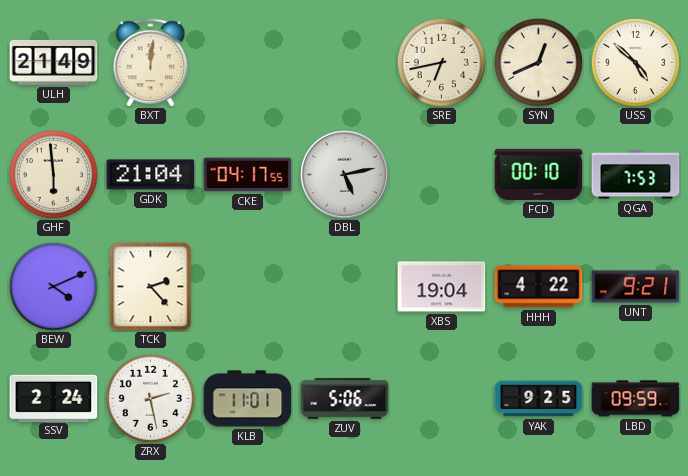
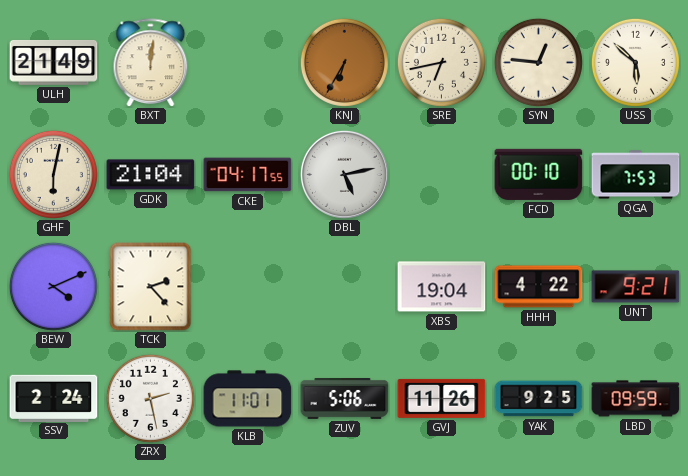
KNJ: none -> 6:35
SYN: 12:41 -> 12:46
USS: 4:52 -> 5:52
GHF: 5:59 -> 6:02
GVJ: none -> 11:26
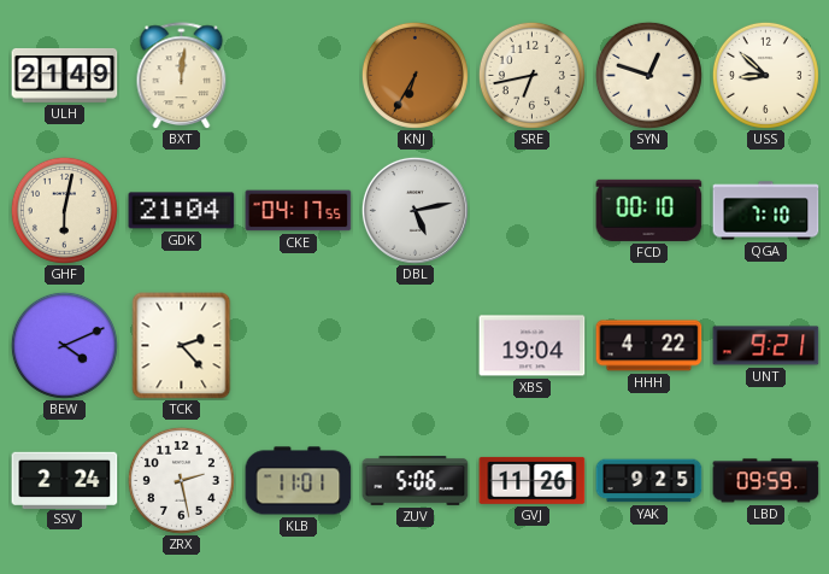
SYN: 12:46 -> 12:48
USS: 5:52 -> 8:52
QGA: 7:53 -> 7:10
